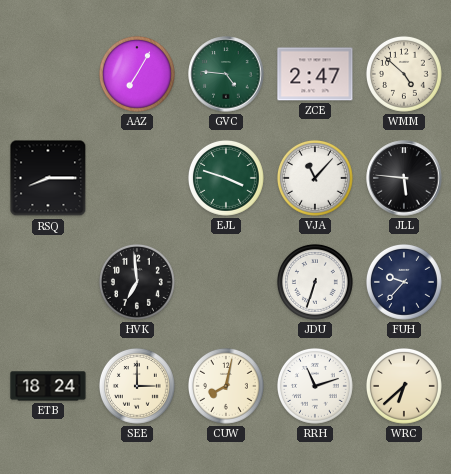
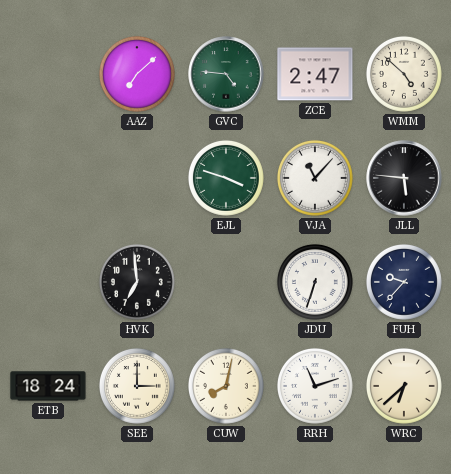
AAZ: 7:05 -> 7:08
RSQ: 8:15 -> none
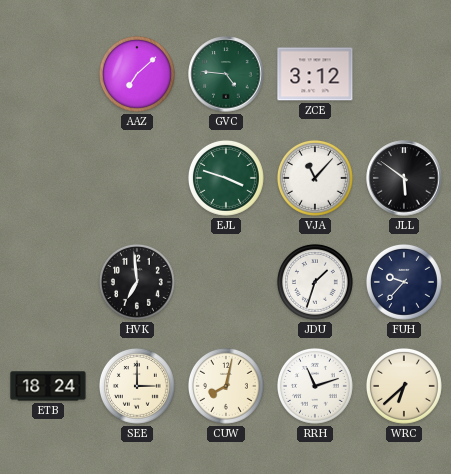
ZCE: 2:47 -> 3:12
WMM: 4:52 -> none
JLL: 5:46 -> 5:51
JDU: 6:33 -> 1:33
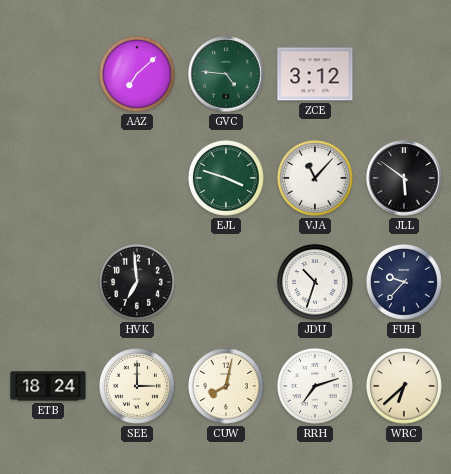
JDU: 1:33 -> 10:33
RRH: 11:12 -> 7:12
